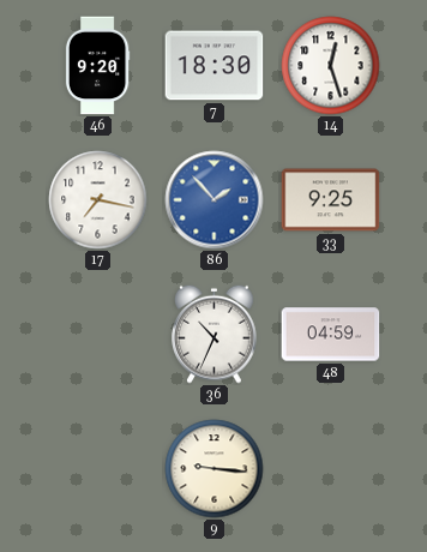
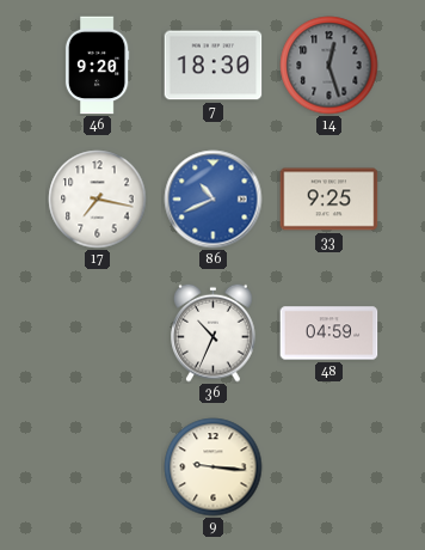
14 dial: white -> grey
86: 1:53 -> 10:41
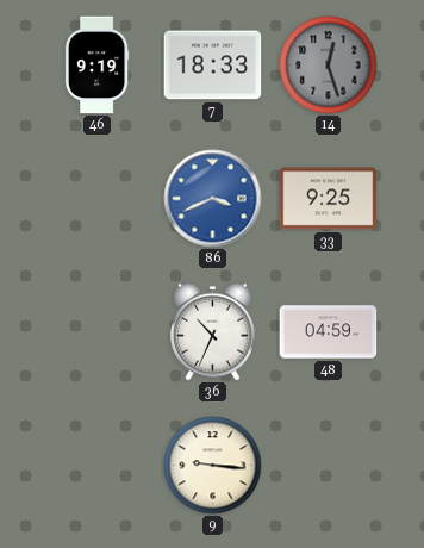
46: 9:20 -> 9:19
7: 18:30 -> 18:33
17: 7:17 -> none
86: 10:41 -> 3:41
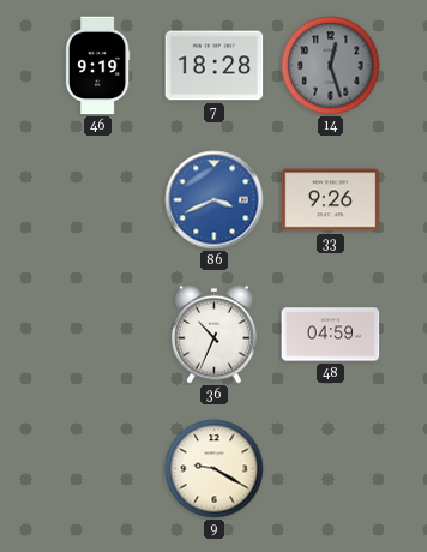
7: 18:33 -> 18:28
33: 9:25 -> 9:26
9: 9:16 -> 9:20
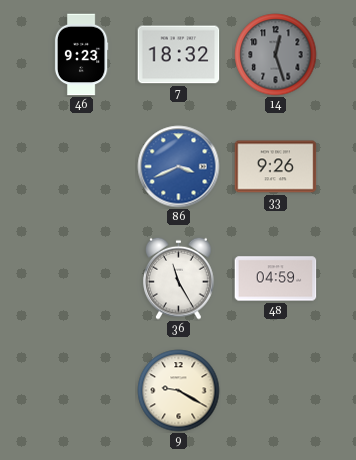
46: 9:19 -> 9:23
7: 18:28 -> 18:32
36: 10:34 -> 11:25
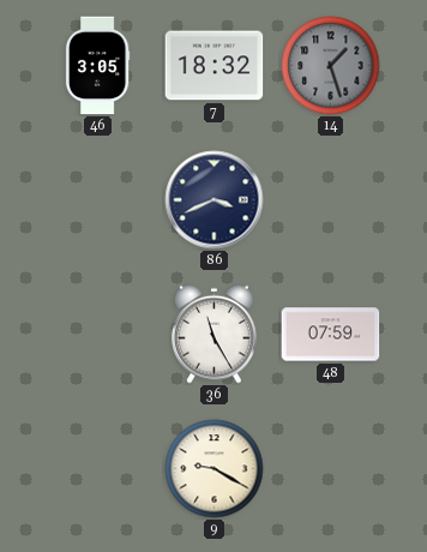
46: 9:23 -> 3:05
14: 12:27 -> 1:27
86 dial: blue -> navy
33: 9:26 -> none
48: 04:59 -> 07:59
